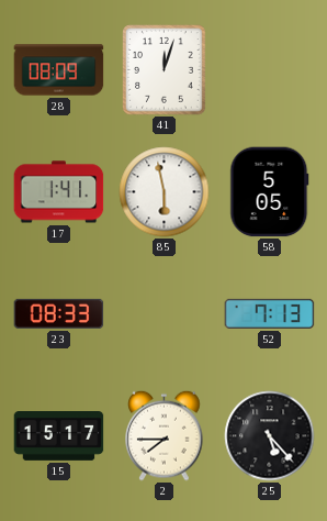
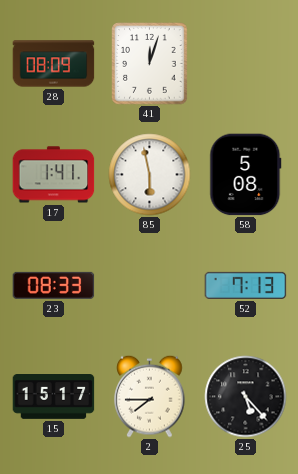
58: 5:05 -> 5:08
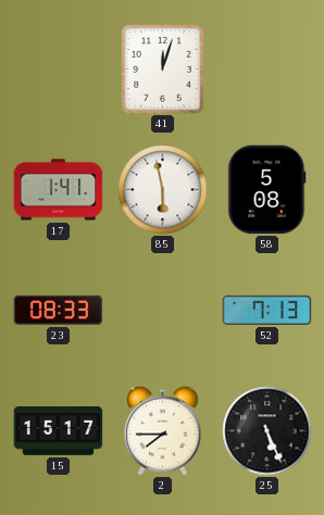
28: 08:09 -> none
25: 5:23 -> 5:26
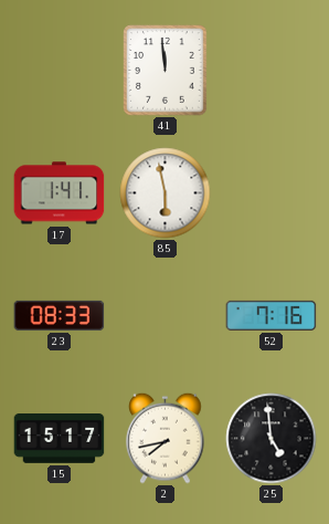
41: 12:03 -> 11:59
58: 5:08 -> none
52: 7:13 -> 7:16
2: 7:45 -> 7:43
25: 5:26 -> 4:59
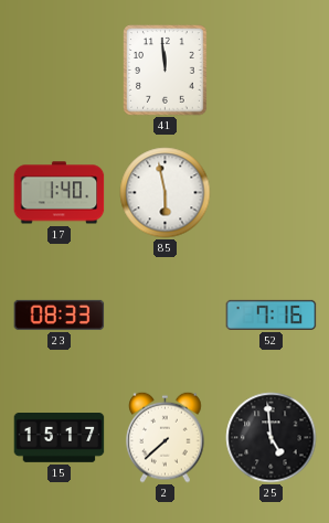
17: 1:41 -> 1:40
2: 7:43 -> 7:38
